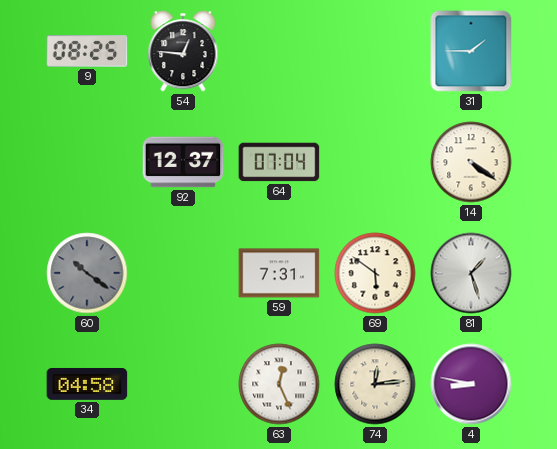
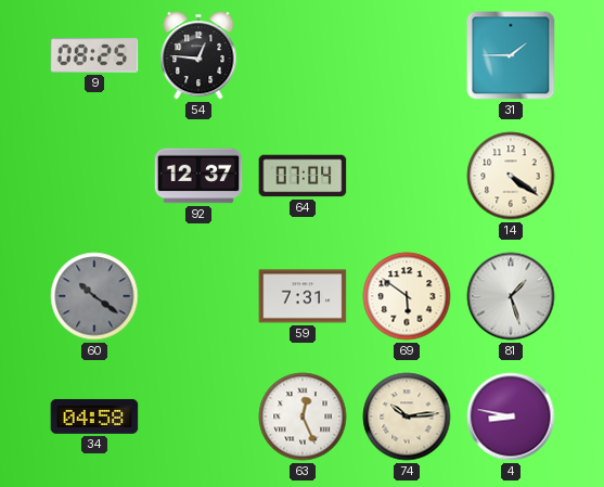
74: 12:14 -> 10:14
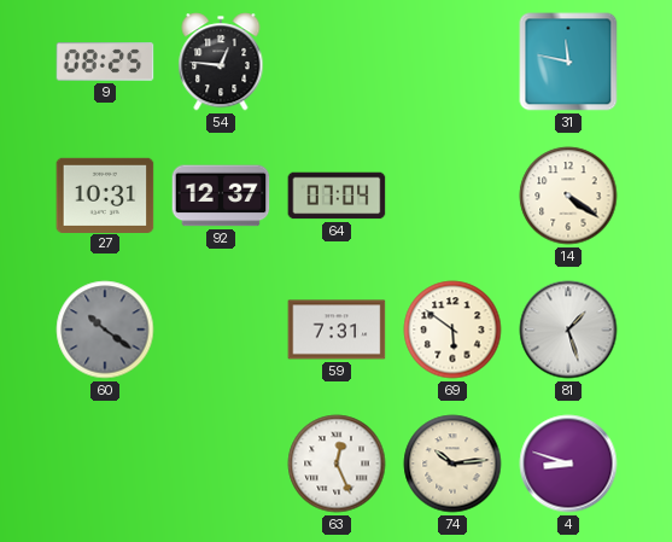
31: 1:45 -> 11:47
27: none -> 10:31
34: 04:58 -> none
4: 8:47 -> 8:48
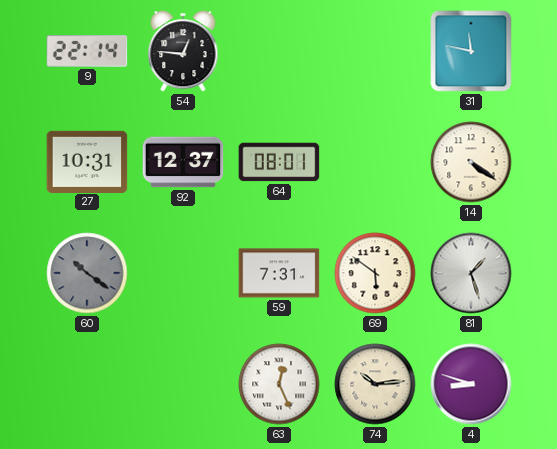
9: 08:25 -> 22:14
64: 07:04 -> 08:01
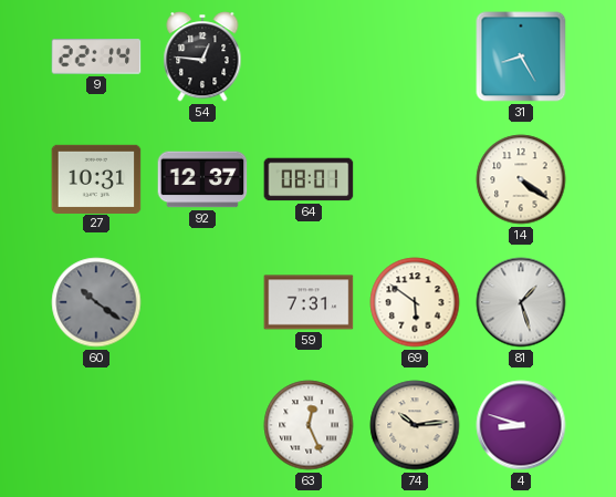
31: 11:47 -> 8:25
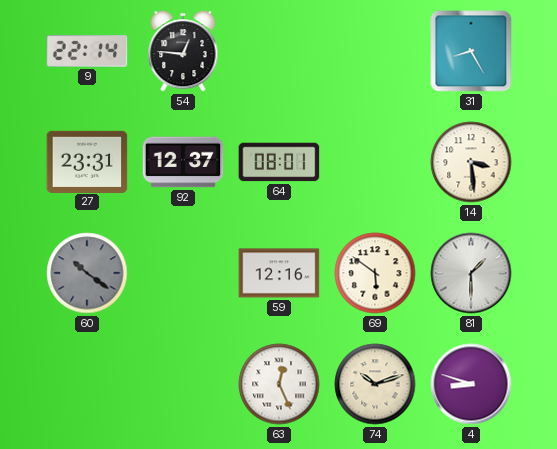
27: 10:31 -> 23:31
14: 4:21 -> 3:29
59: 7:31 -> 12:16
81: 1:27 -> 1:30
74: 10:14 -> 10:12
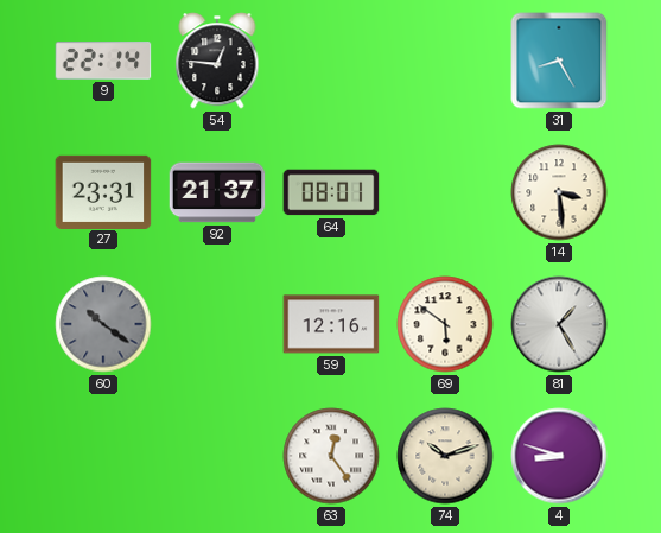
92: 12:37 -> 21:37
81: 1:30 -> 1:25
63: 12:26 -> 12:24
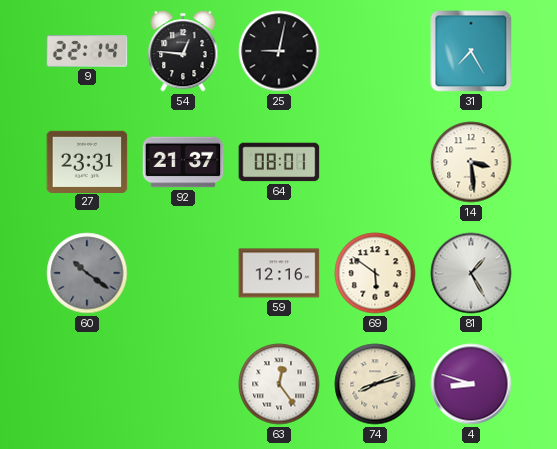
25: none -> 9:02
31: 8:25 -> 7:25
74: 10:12 -> 8:12
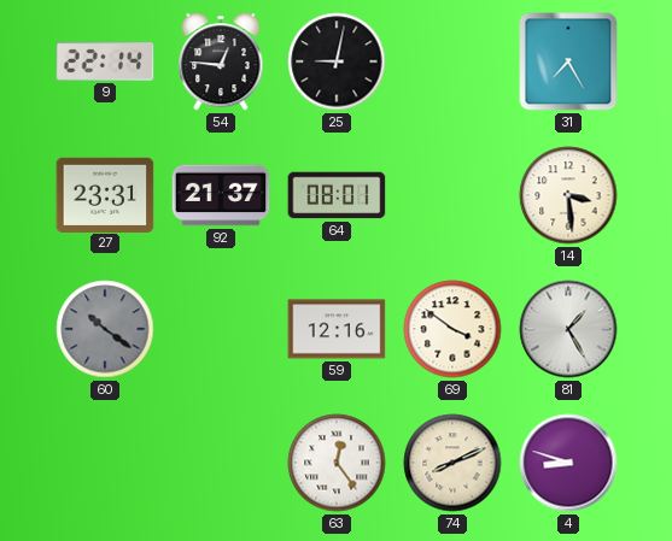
69: 5:51 -> 3:51
74: 8:12 -> 8:11
